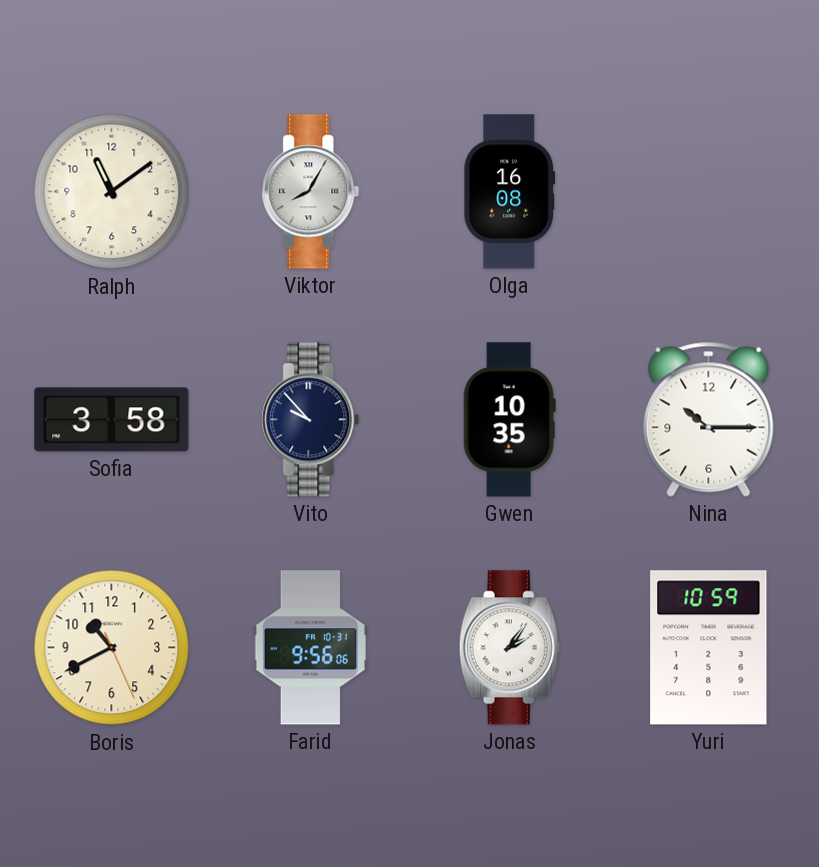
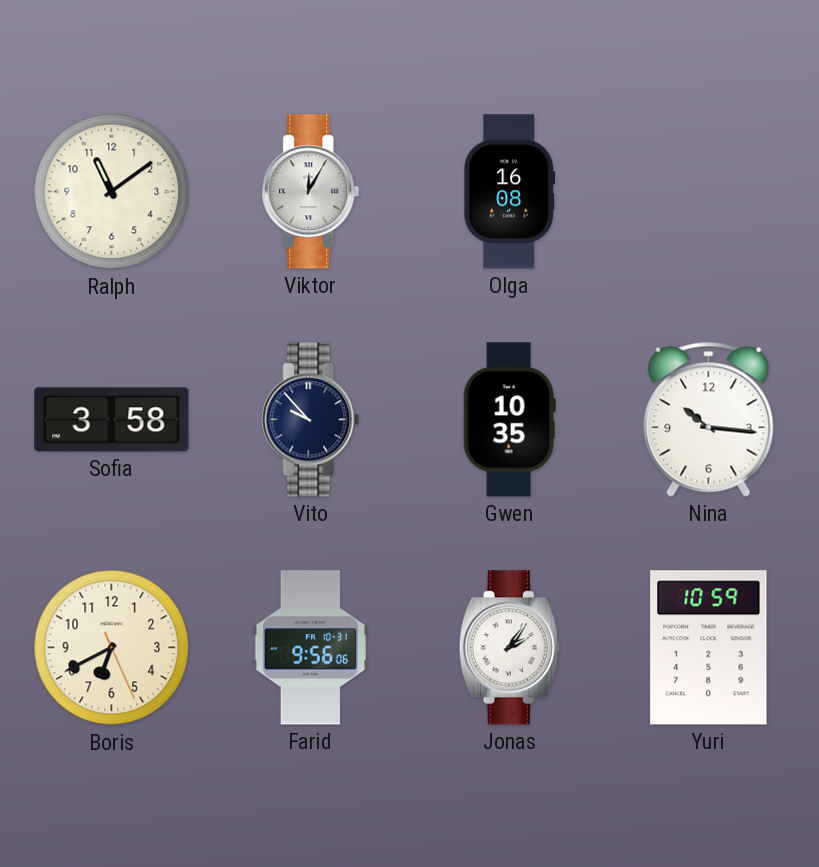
Viktor: 8:05 -> 12:05
Nina: 10:15 -> 10:16
Boris: 10:40 -> 6:40
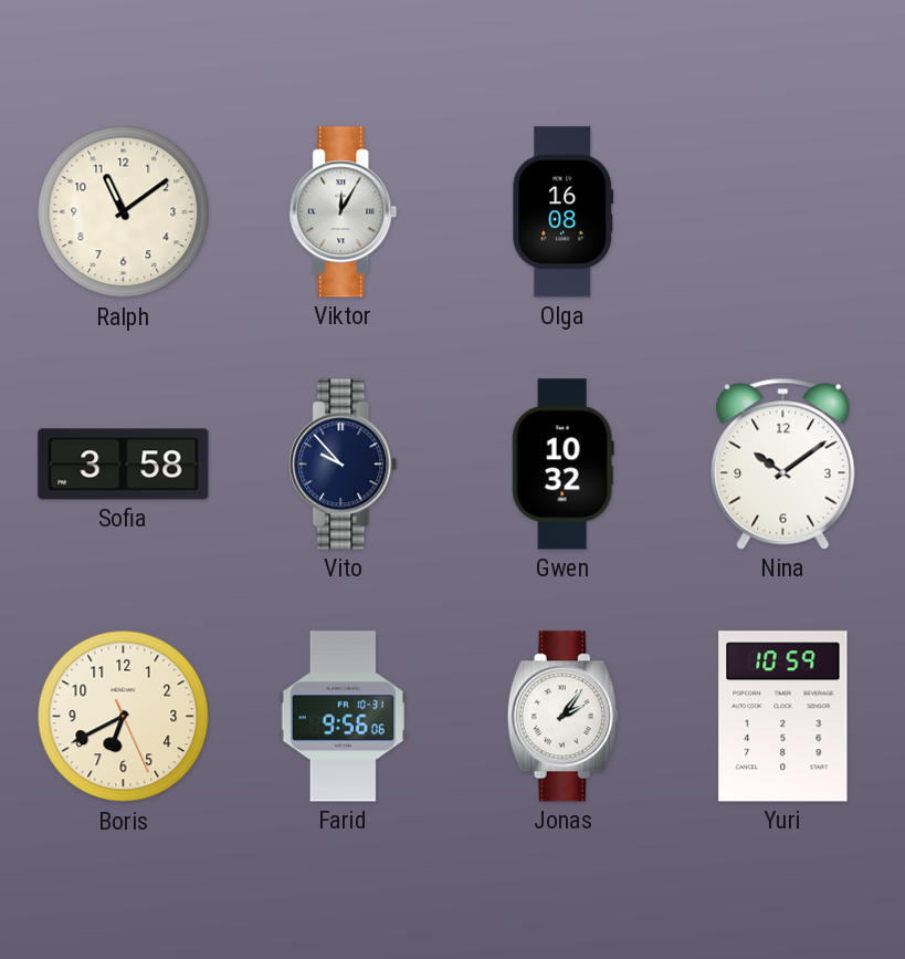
Gwen: 10:35 -> 10:32
Nina: 10:16 -> 10:09
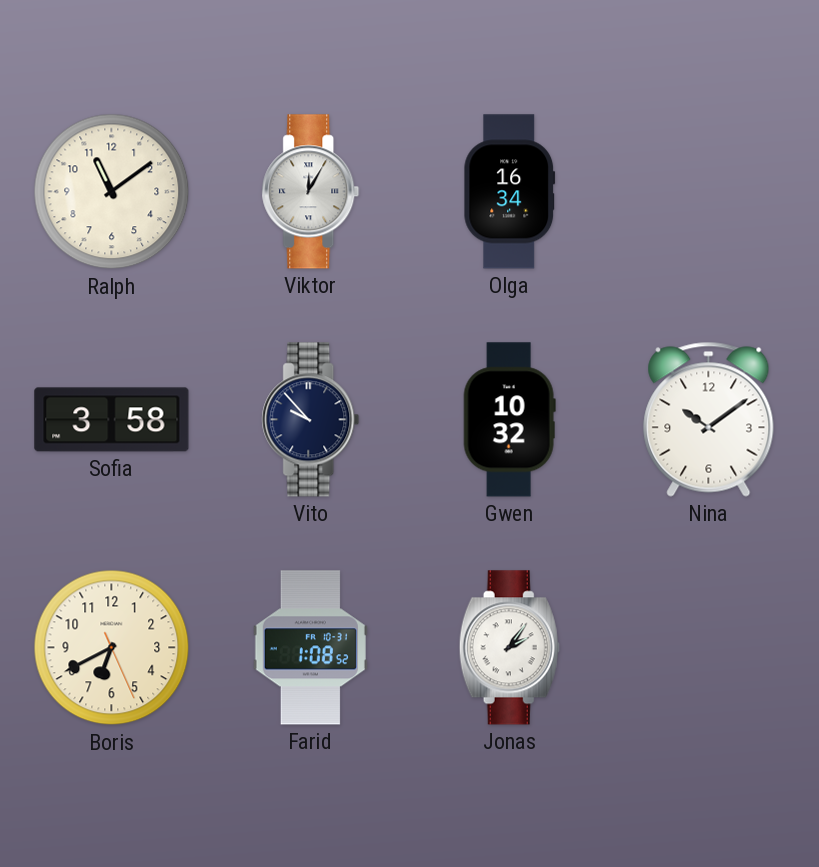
Olga: 16:08 -> 16:34
Farid: 9:56 -> 1:08
Yuri: 10:59 -> none
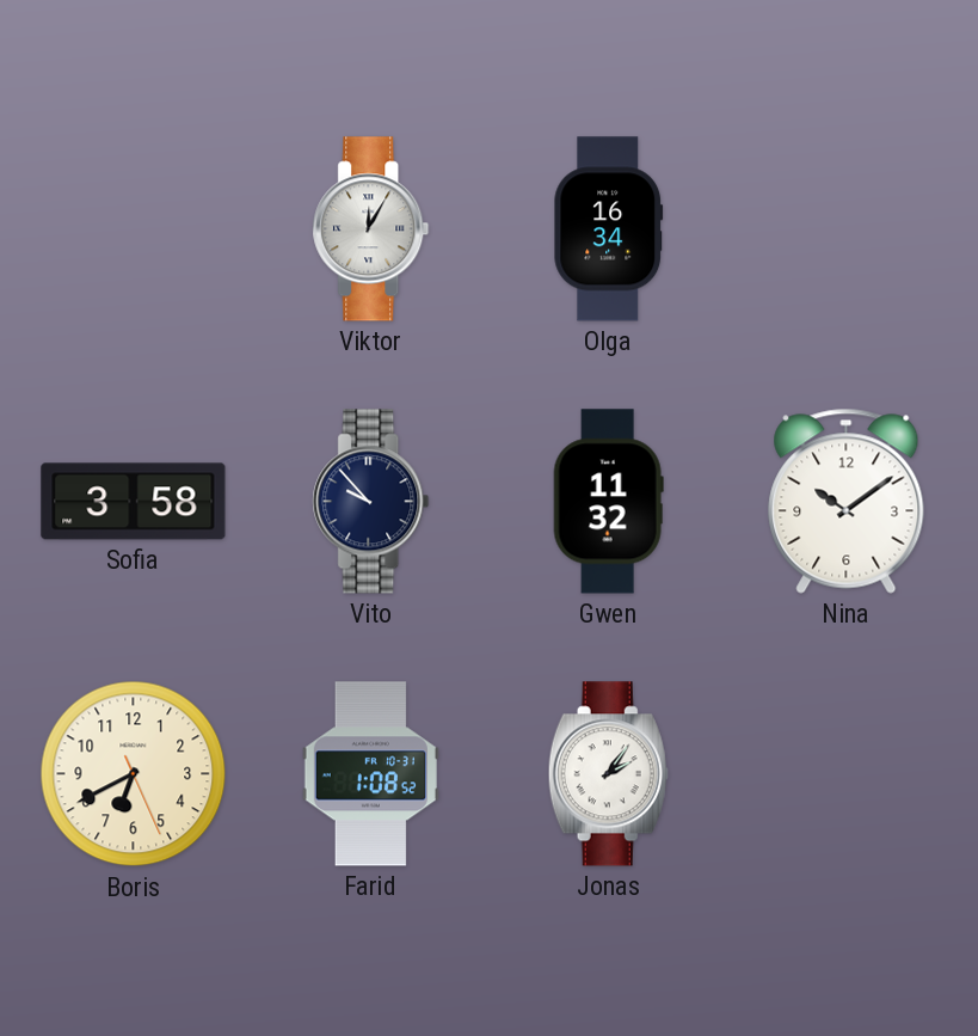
Ralph: 11:09 -> none
Gwen: 10:32 -> 11:32
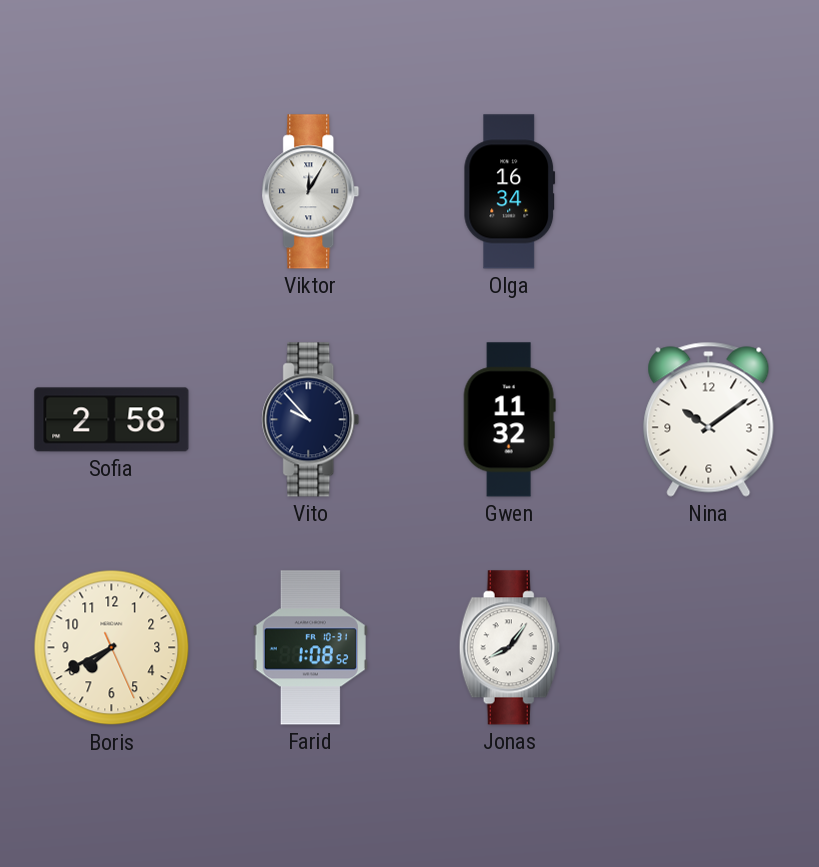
Sofia: 3:58 -> 2:58
Boris: 6:40 -> 7:40
Jonas: 2:06 -> 8:06
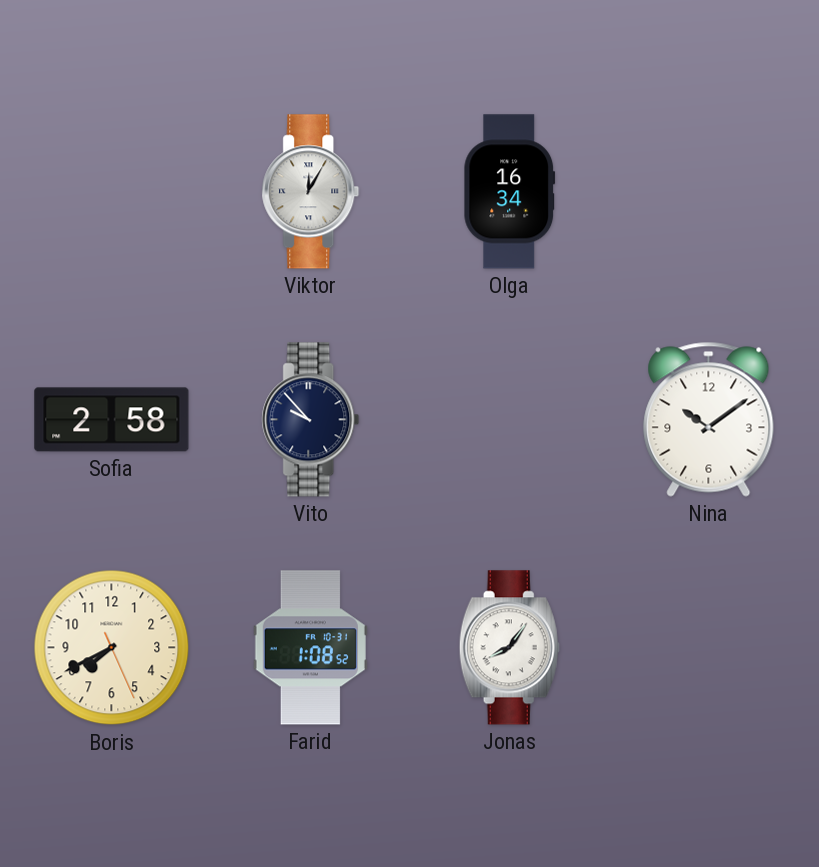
Gwen: 11:32 -> none
